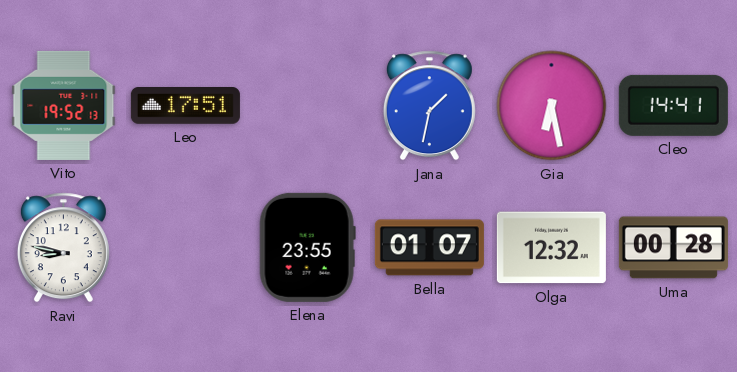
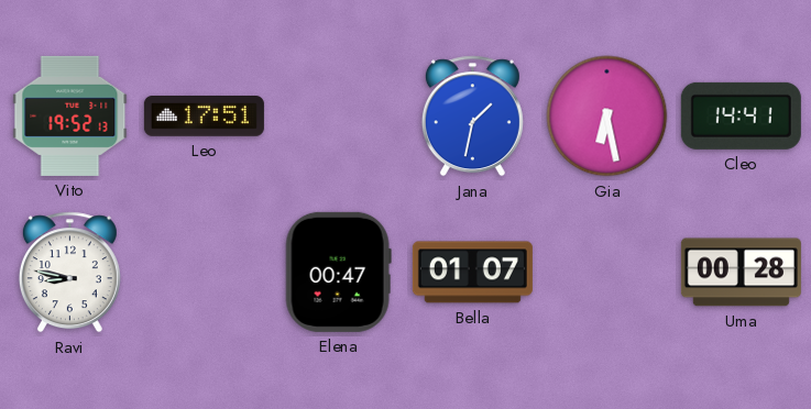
Elena: 23:55 -> 00:47
Olga: 12:32 -> none
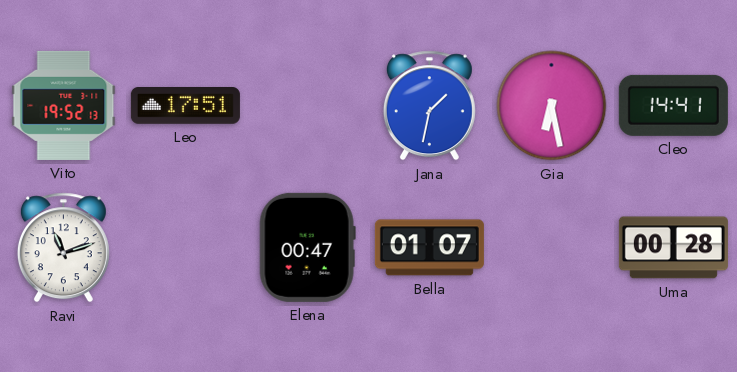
Ravi: 8:47 -> 11:12
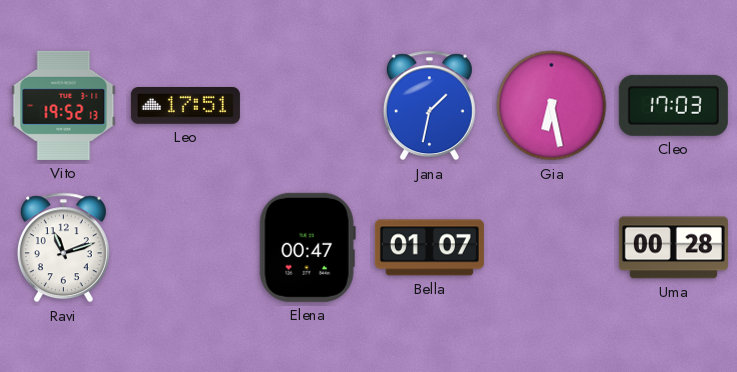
Cleo: 14:41 -> 17:03
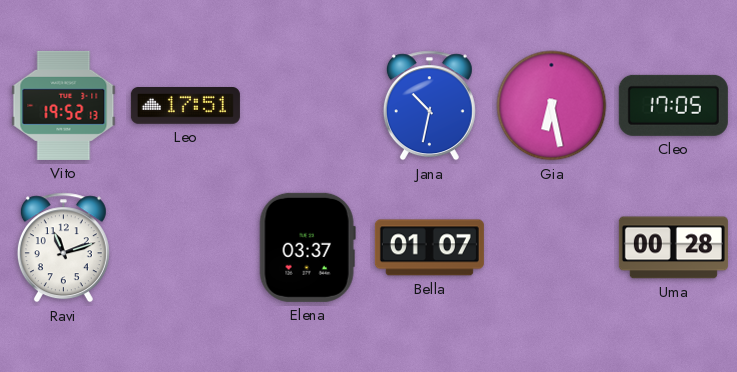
Jana: 1:32 -> 10:32
Cleo: 17:03 -> 17:05
Elena: 00:47 -> 03:37
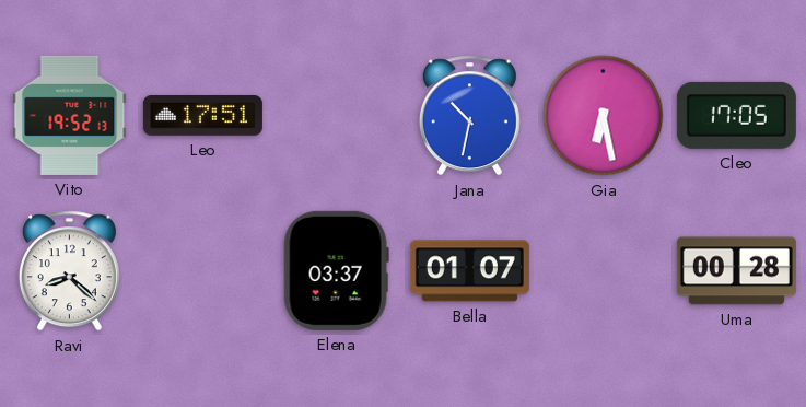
Ravi: 11:12 -> 8:22
